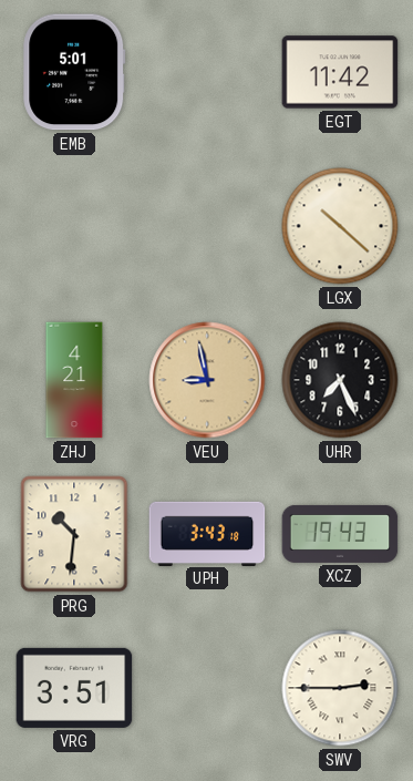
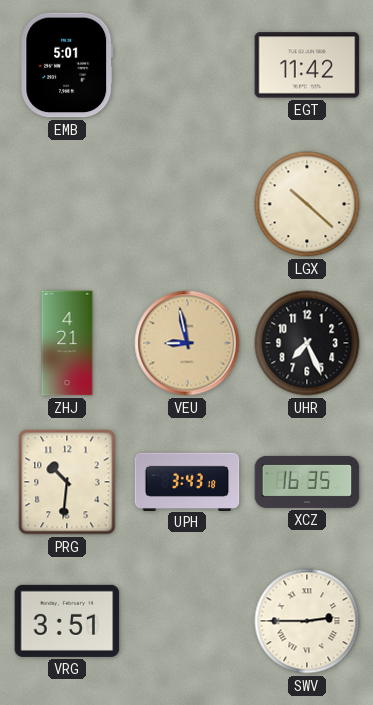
XCZ: 19:43 -> 16:35
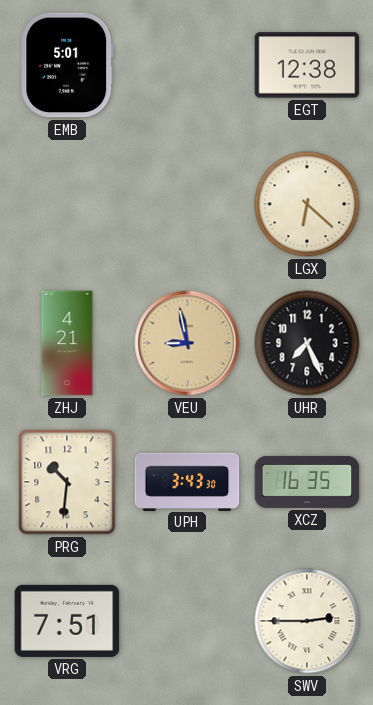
EGT: 11:42 -> 12:38
LGX: 10:22 -> 6:22
UPH: 3:43:18 -> 3:43:30
VRG: 3:51 -> 7:51
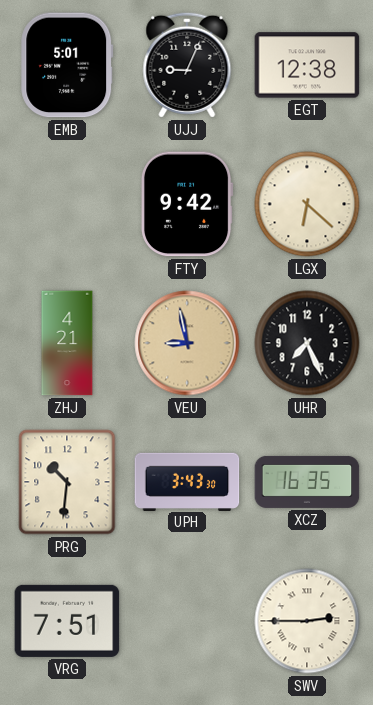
UJJ: none -> 9:04
FTY: none -> 9:42
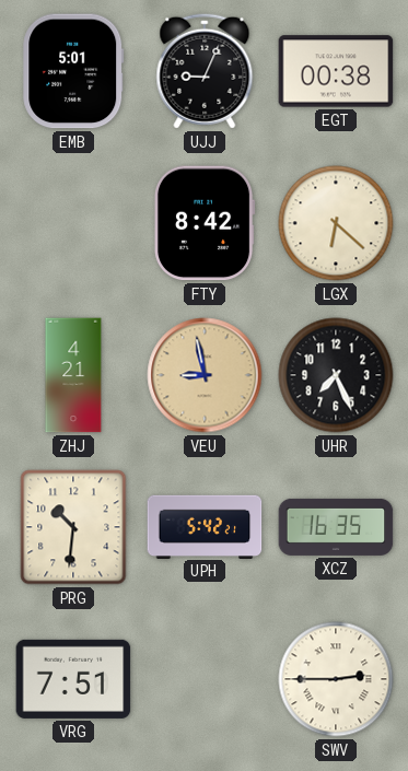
EGT: 12:38 -> 00:38
FTY: 9:42 -> 8:42
UPH: 3:43 -> 5:42
